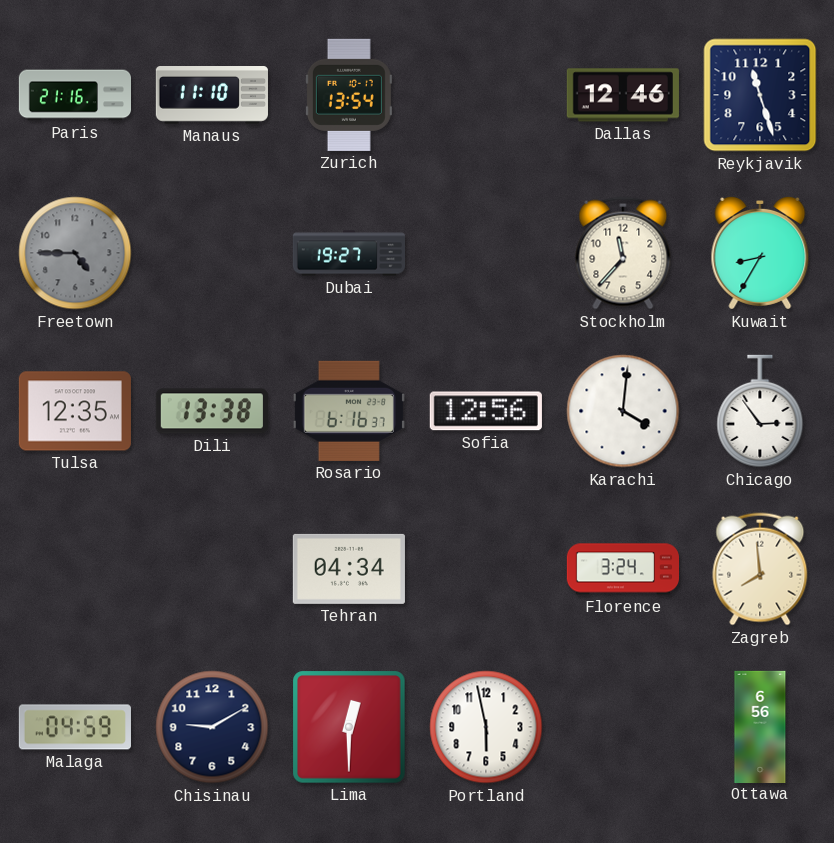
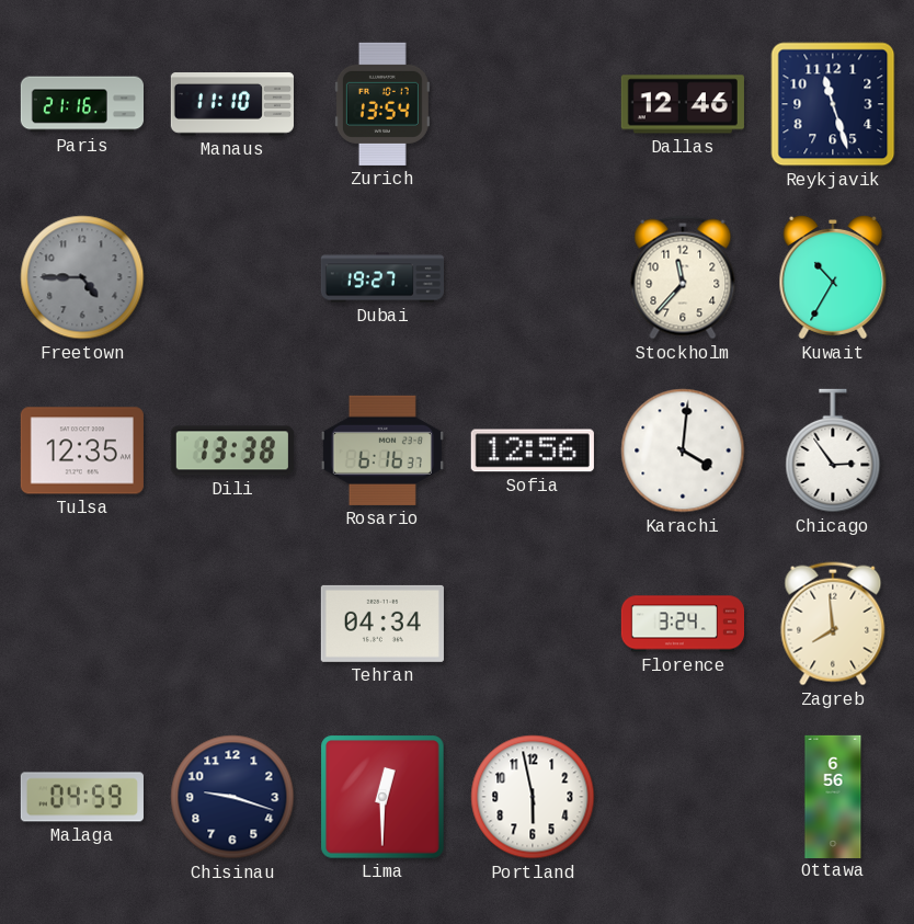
Kuwait: 8:35 -> 10:35
Chisinau: 9:10 -> 9:18
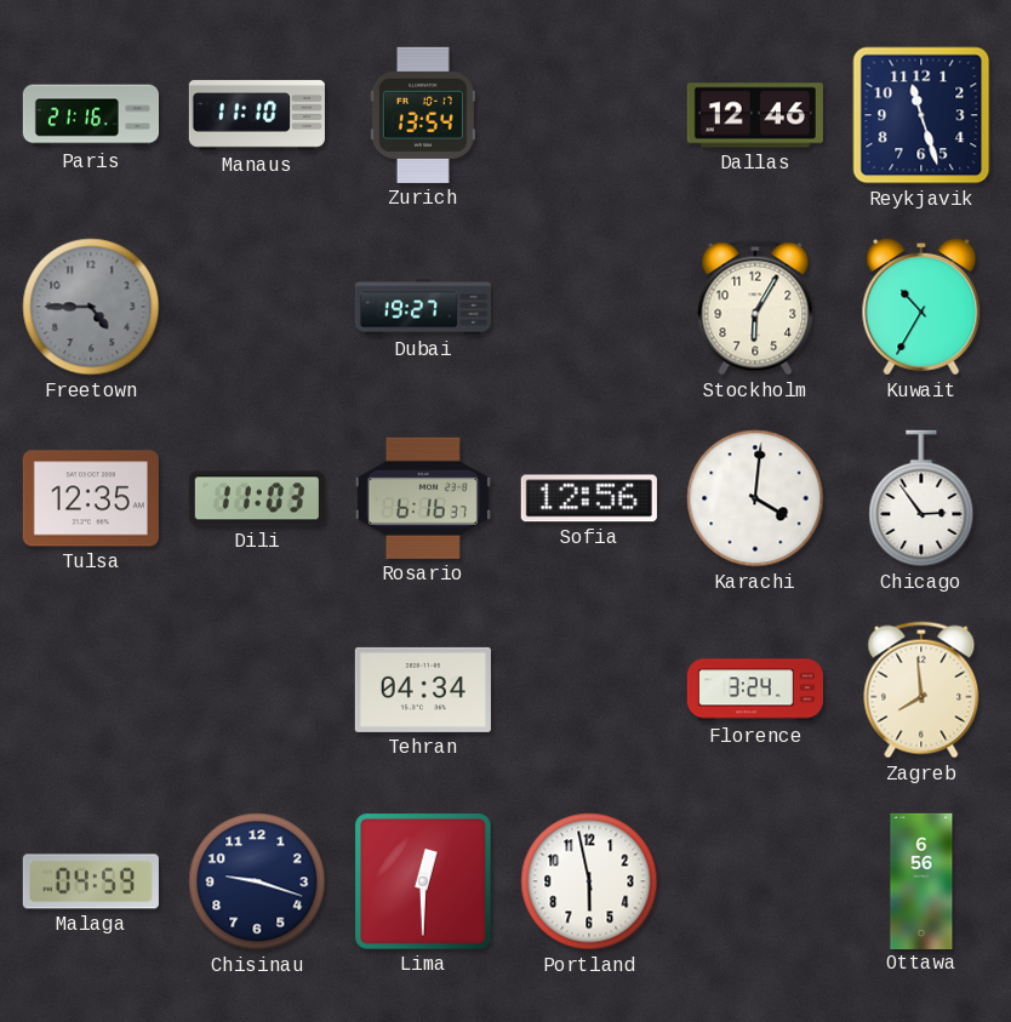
Stockholm: 11:37 -> 6:05
Dili: 13:38 -> 11:03
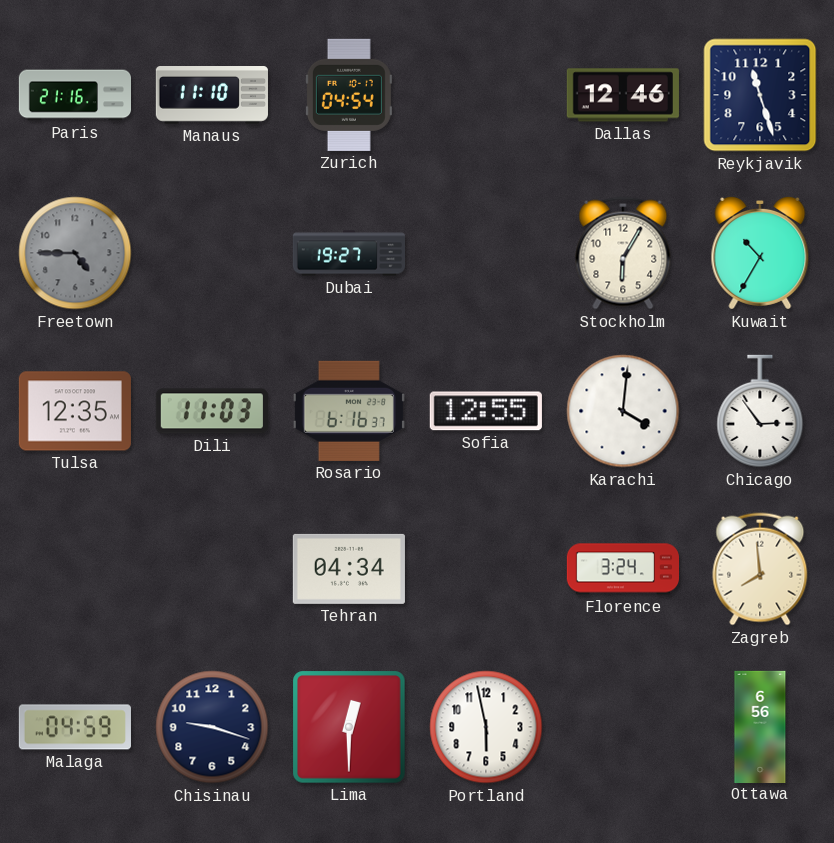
Zurich: 13:54 -> 04:54
Sofia: 12:56 -> 12:55
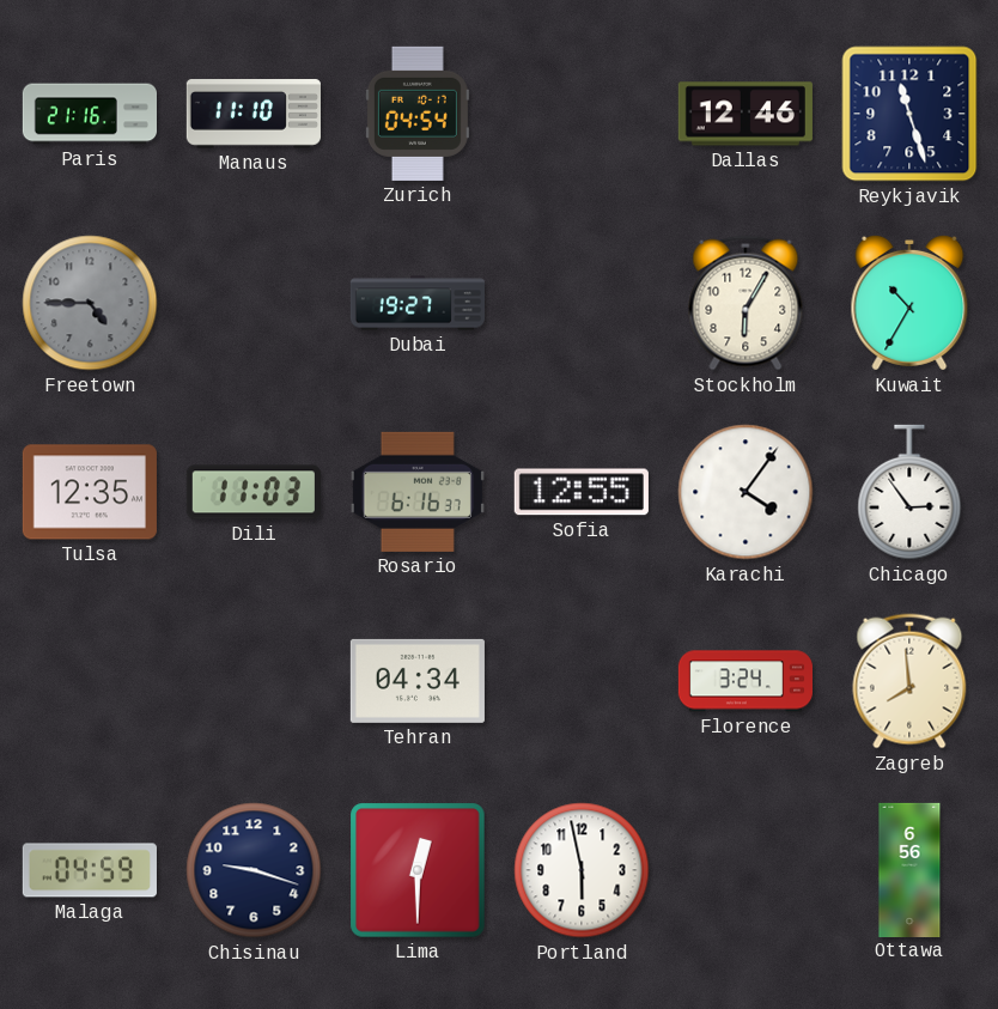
Karachi: 4:01 -> 4:06
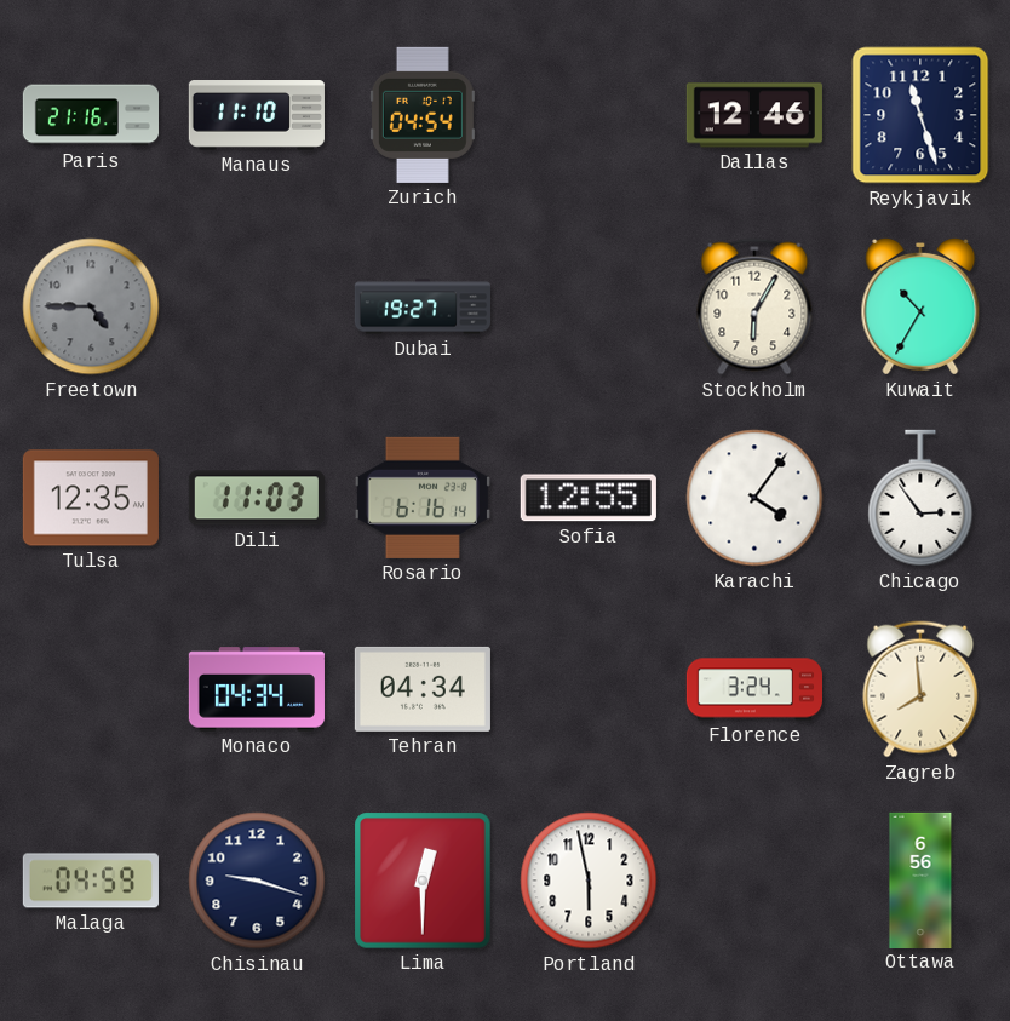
Rosario: 6:16:37 -> 6:16:14
Monaco: none -> 04:34
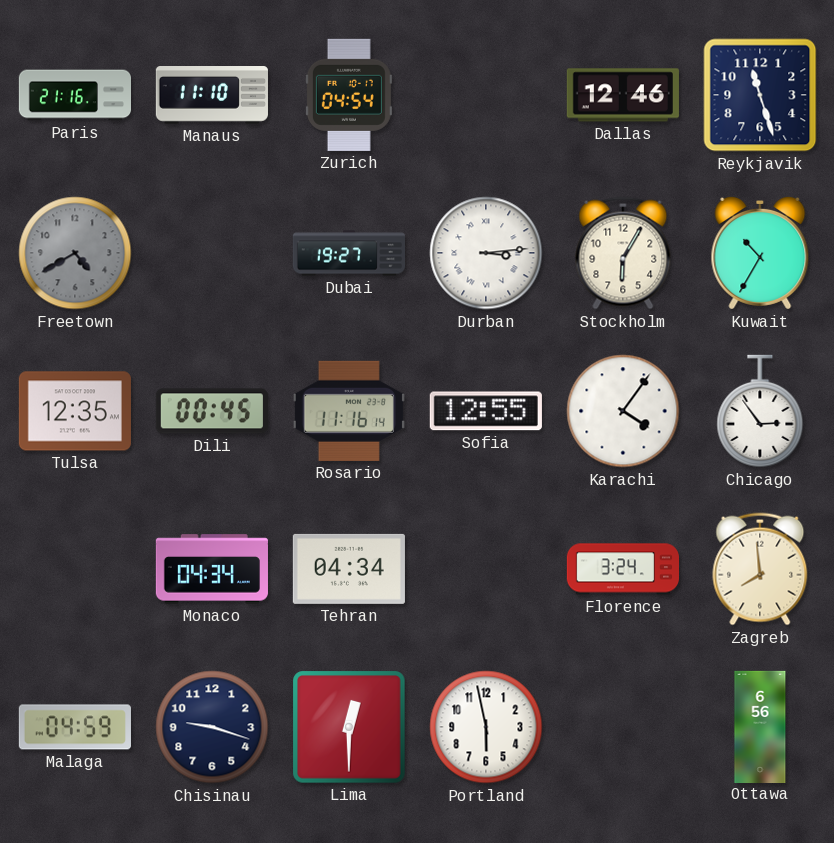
Freetown: 4:45 -> 4:40
Durban: none -> 3:14
Dili: 11:03 -> 00:45
Rosario: 6:16 -> 11:16
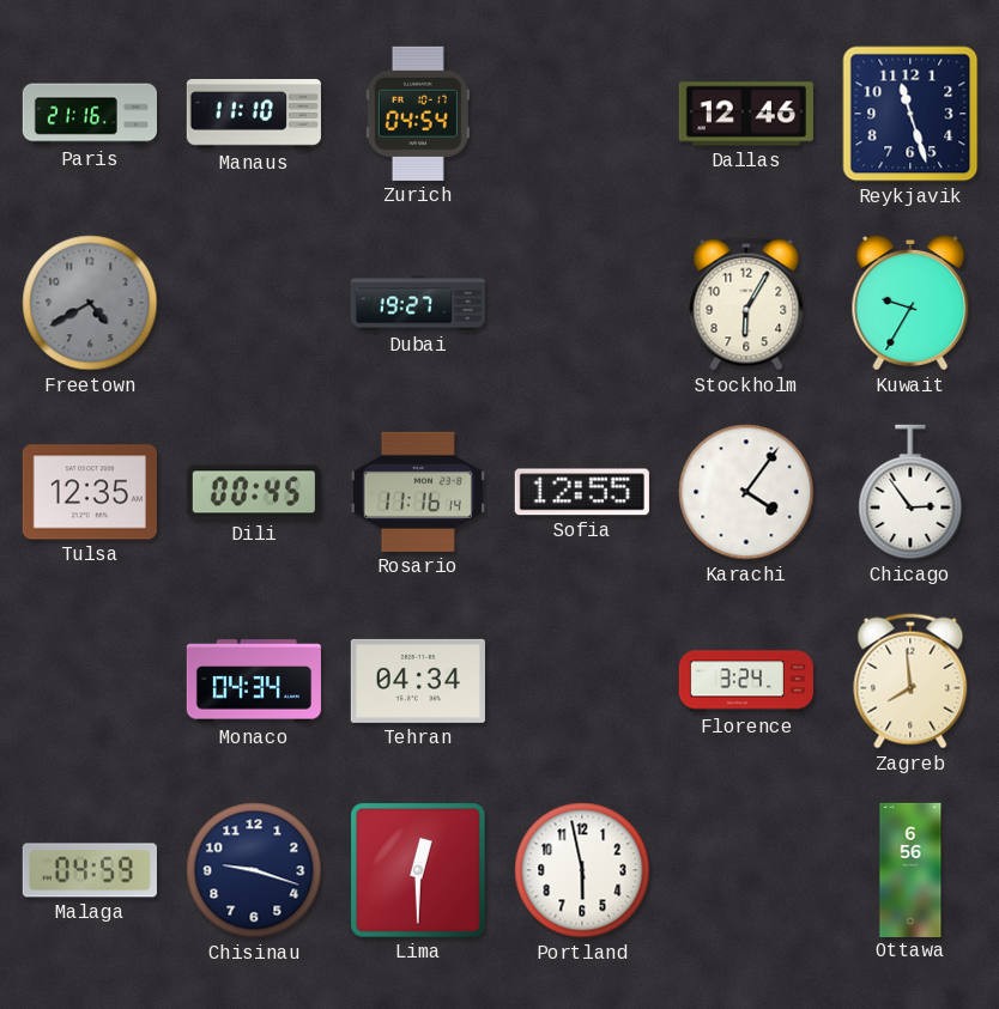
Durban: 3:14 -> none
Kuwait: 10:35 -> 9:35
